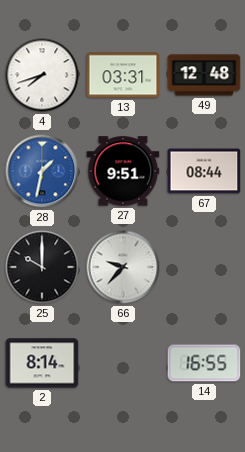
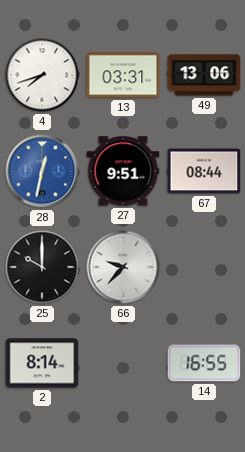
49: 12:48 -> 13:06
28: 1:32 -> 12:32
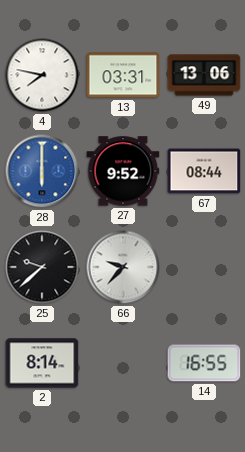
4: 7:42 -> 7:47
28: 12:32 -> 6:00
27: 9:51 -> 9:52
25: 10:00 -> 9:38
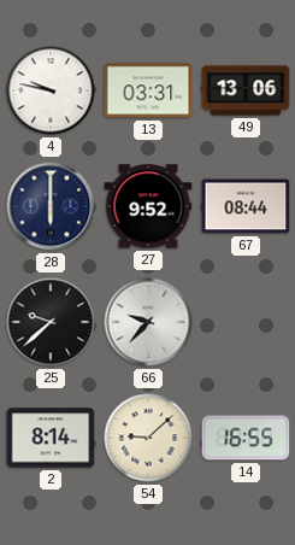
4: 7:47 -> 9:47
28 dial: blue -> navy
54: none -> 9:08
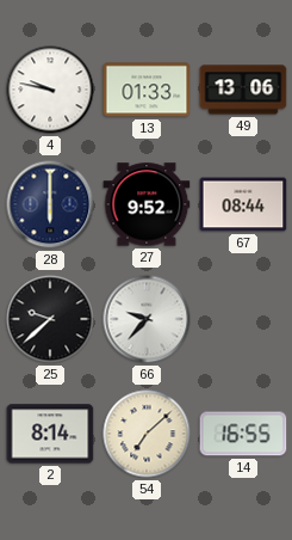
13: 03:31 -> 01:33
54: 9:08 -> 7:08
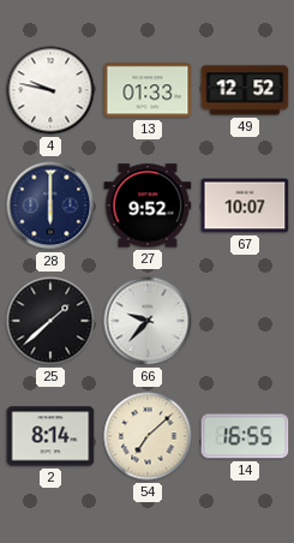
49: 13:06 -> 12:52
67: 08:44 -> 10:07
25: 9:38 -> 1:38
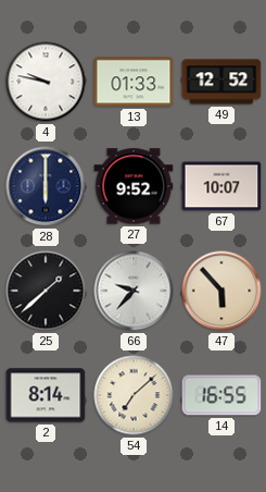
47: none -> 5:53
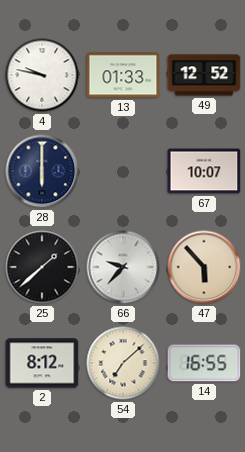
27: 9:52 -> none
2: 8:14 -> 8:12
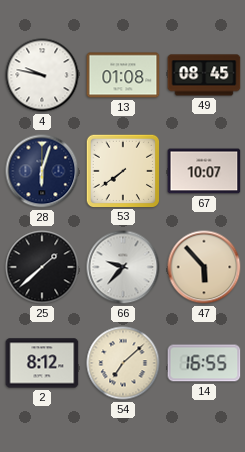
13: 01:33 -> 01:08
49: 12:52 -> 08:45
28: 6:00 -> 6:03
53: none -> 7:39
